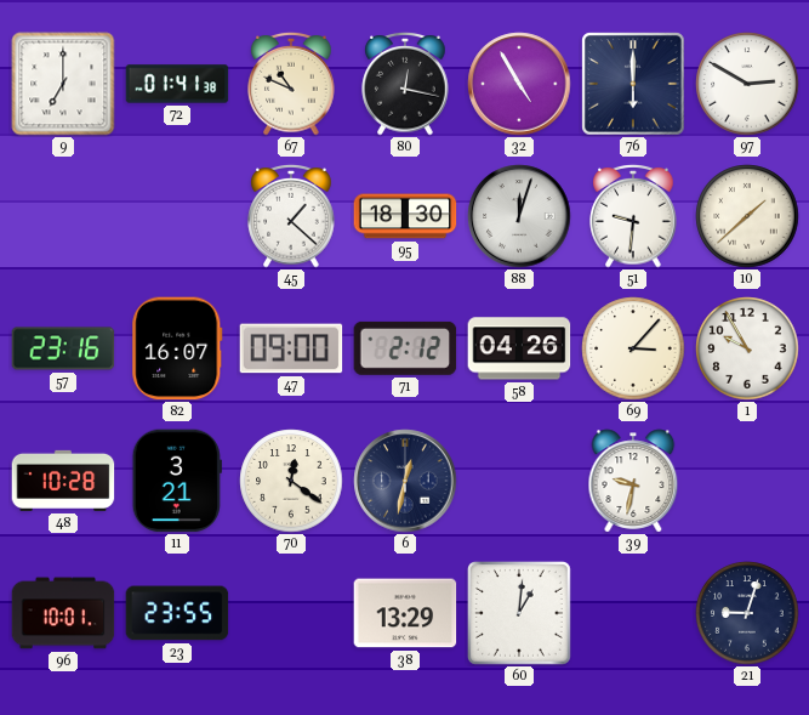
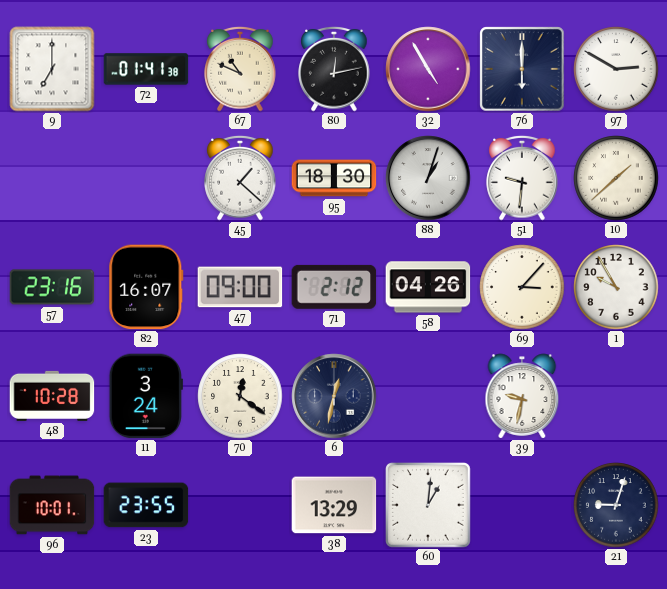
80: 12:17 -> 12:13
88: 12:03 -> 1:03
11: 3:21 -> 3:24
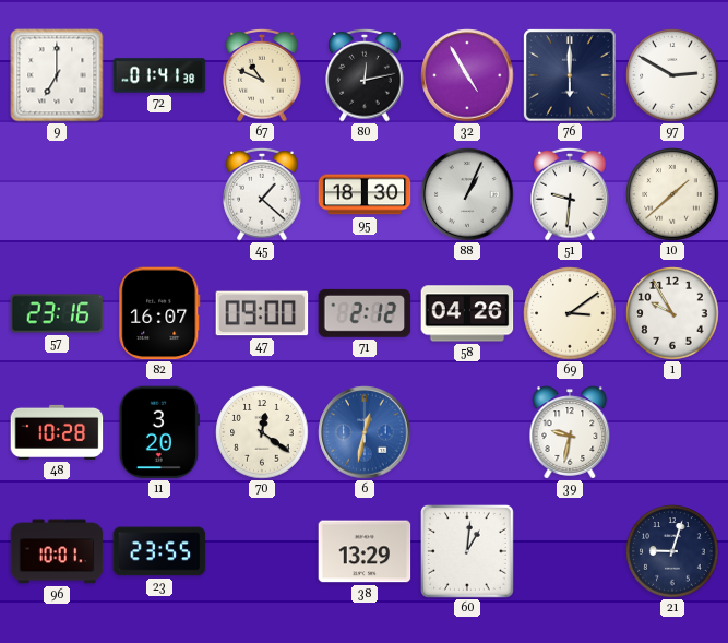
88: 1:03 -> 1:04
69: 3:07 -> 3:09
11: 3:24 -> 3:20
6 dial: navy -> blue
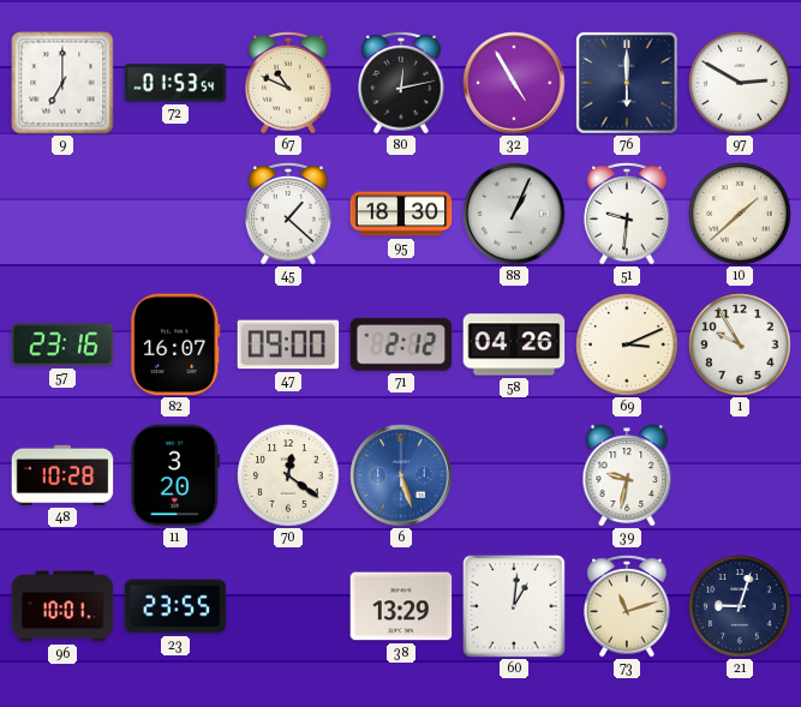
72: 01:41 -> 01:53
69: 3:09 -> 3:11
6: 12:32 -> 5:27
73: none -> 11:12
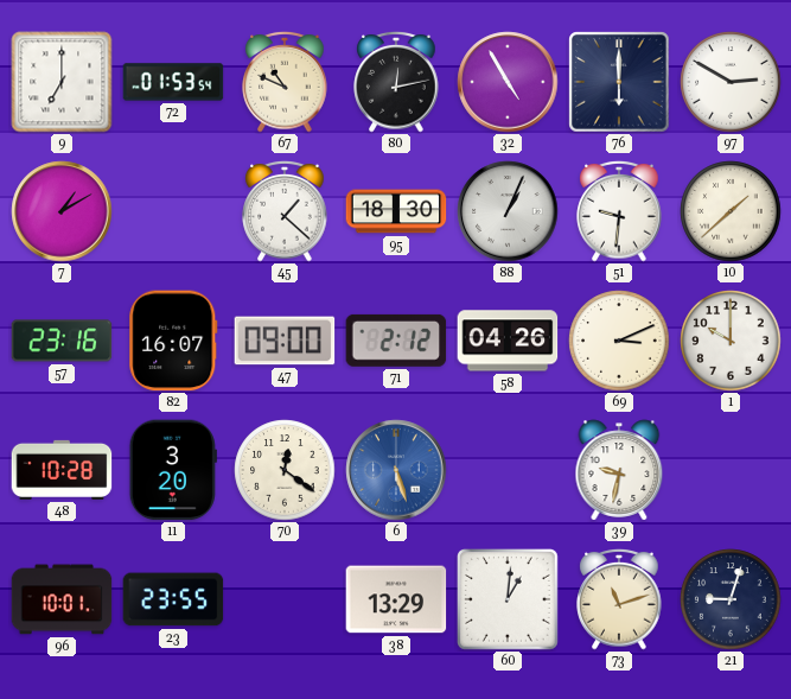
7: none -> 1:10
1: 9:55 -> 10:00
